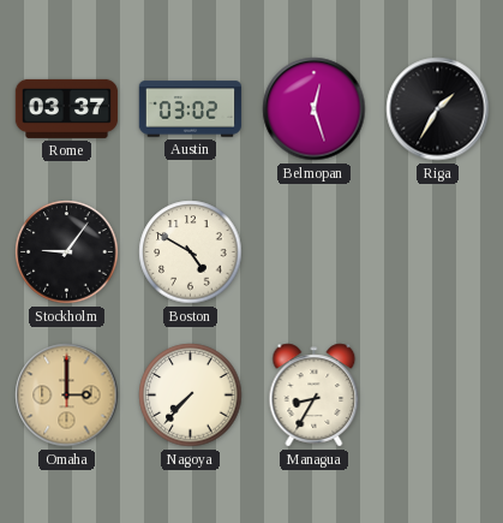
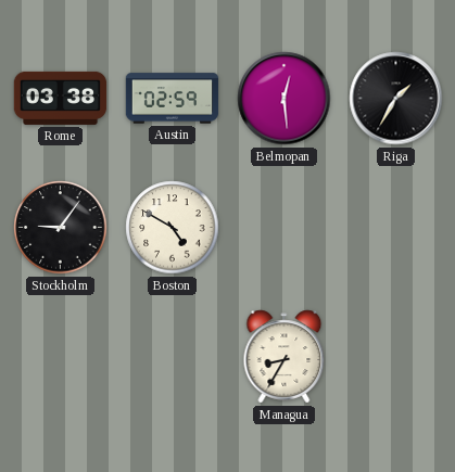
Rome: 03:37 -> 03:38
Austin: 03:02 -> 02:59
Belmopan: 12:27 -> 12:29
Omaha: 3:00 -> none
Nagoya: 7:37 -> none
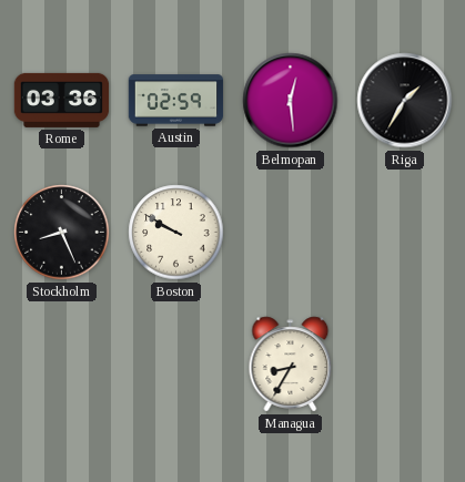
Rome: 03:38 -> 03:36
Stockholm: 9:06 -> 8:26
Boston: 4:50 -> 9:50
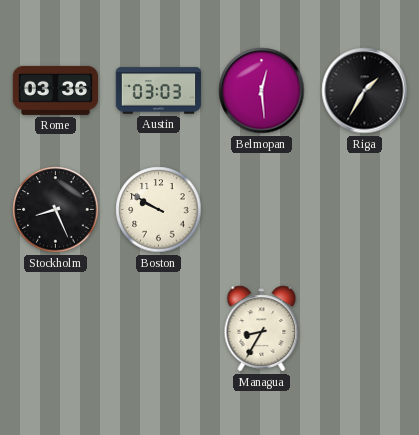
Austin: 02:59 -> 03:03
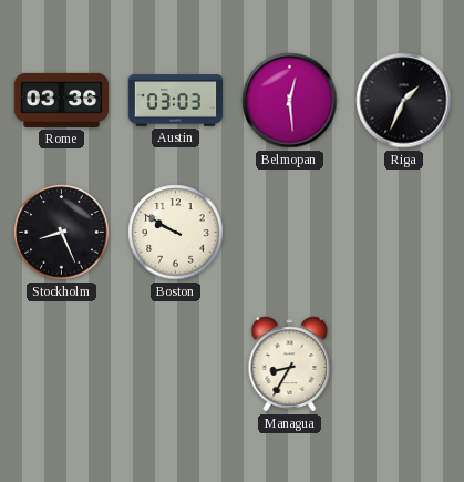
Riga: 1:35 -> 1:34
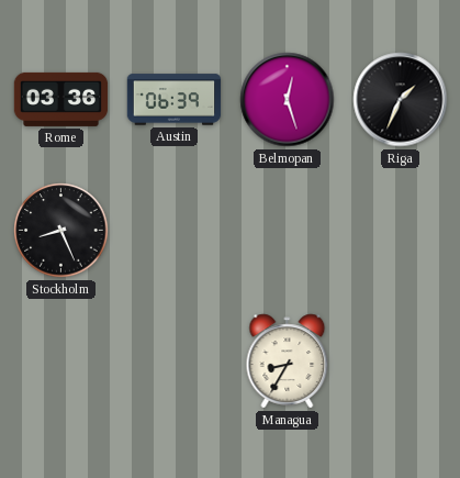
Austin: 03:03 -> 06:39
Belmopan: 12:29 -> 12:27
Boston: 9:50 -> none
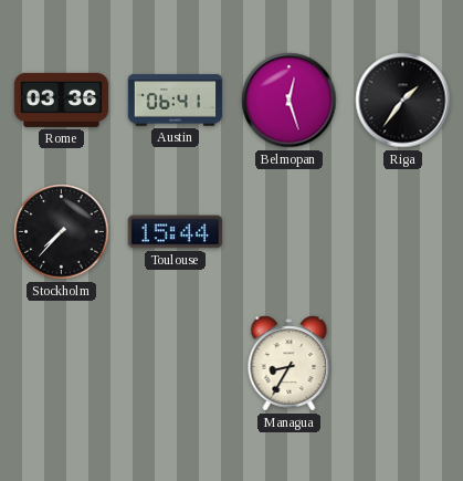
Austin: 06:39 -> 06:41
Riga: 1:34 -> 1:36
Stockholm: 8:26 -> 7:37
Toulouse: none -> 15:44
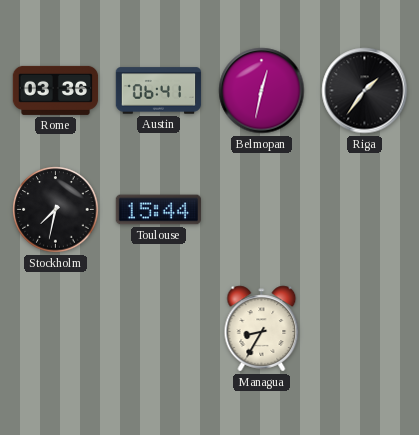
Belmopan: 12:27 -> 12:32
Stockholm: 7:37 -> 7:32
